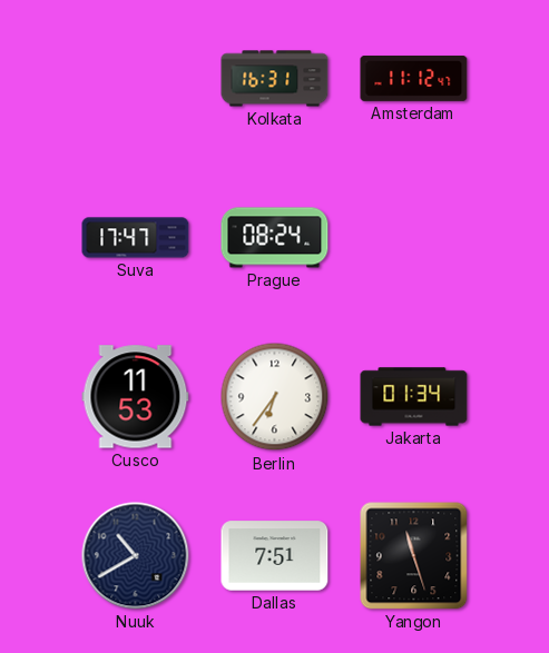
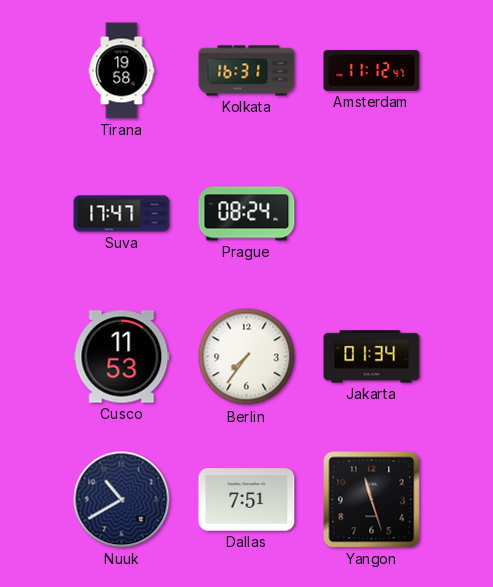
Tirana: none -> 19:58
Berlin: 6:36 -> 7:36
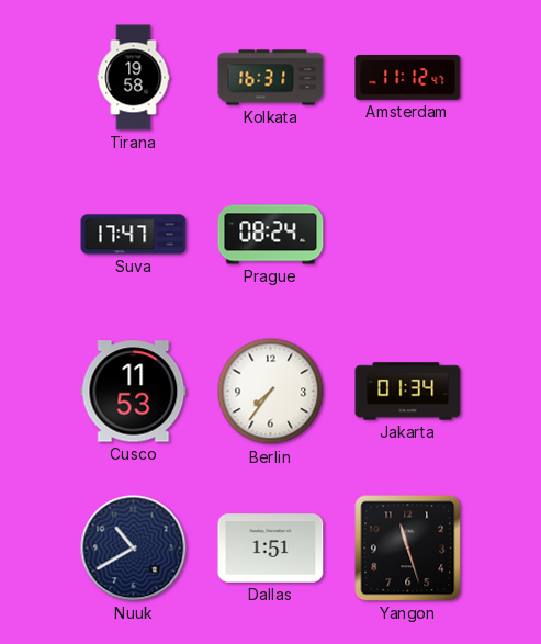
Dallas: 7:51 -> 1:51
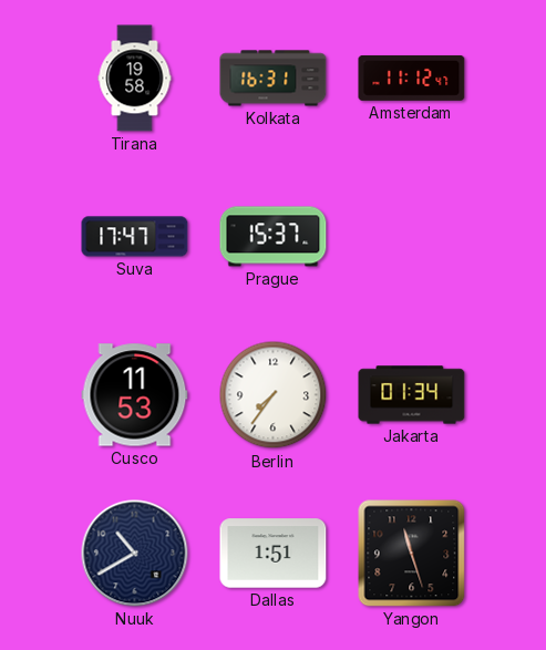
Prague: 08:24 -> 15:37
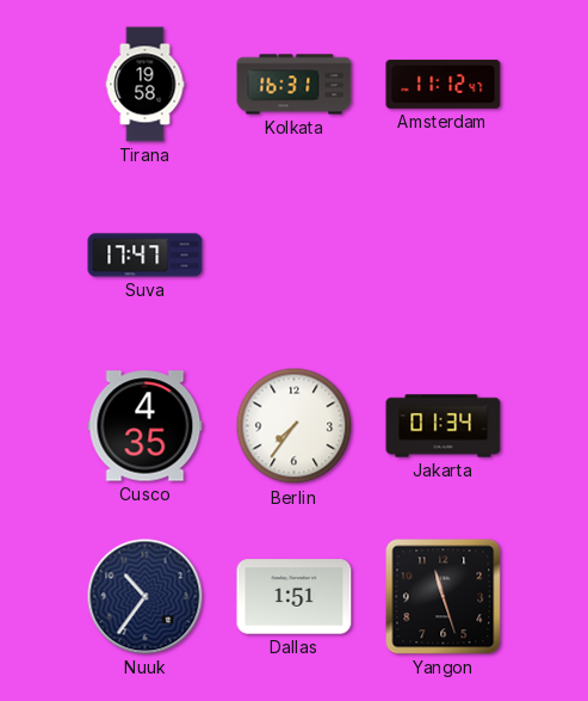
Prague: 15:37 -> none
Cusco: 11:53 -> 4:35
Nuuk: 10:40 -> 10:36
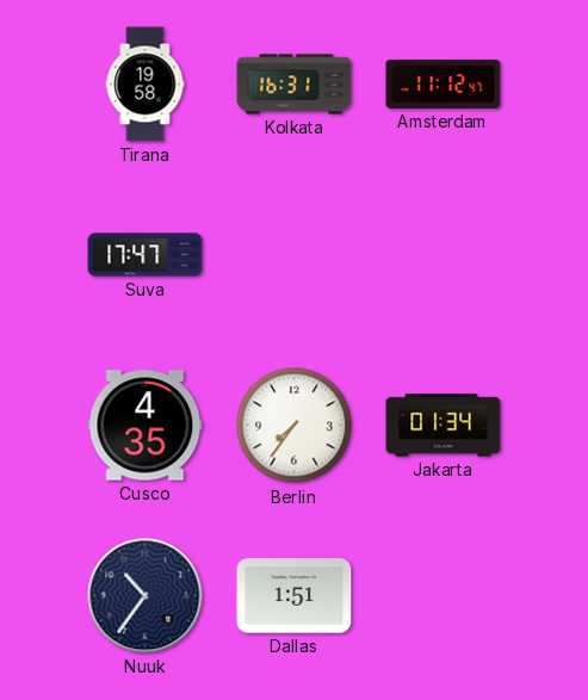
Yangon: 11:27 -> none
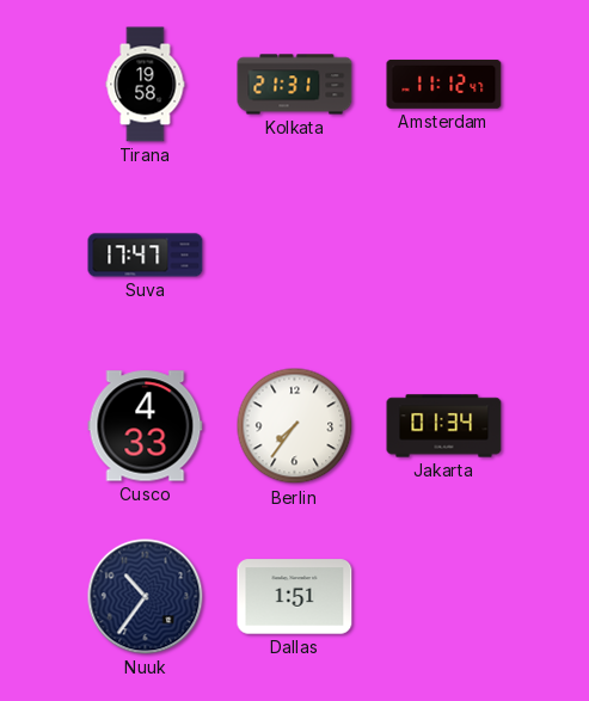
Kolkata: 16:31 -> 21:31
Cusco: 4:35 -> 4:33
